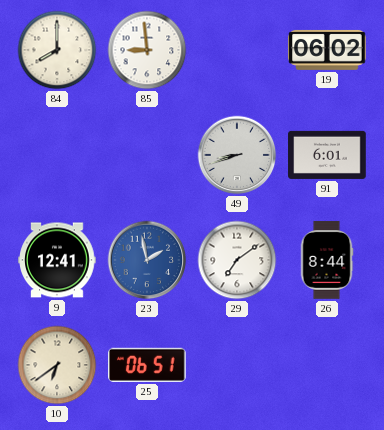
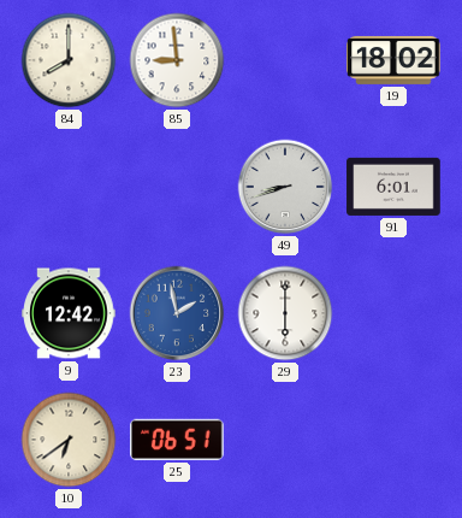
19: 06:02 -> 18:02
9: 12:41 -> 12:42
29: 7:09 -> 6:00
26: 8:44 -> none
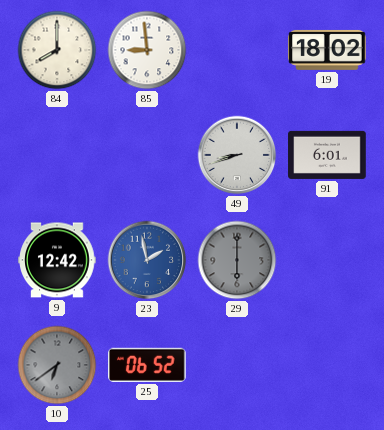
29 dial: white -> grey
10 dial: cream -> grey
25: 06:51 -> 06:52
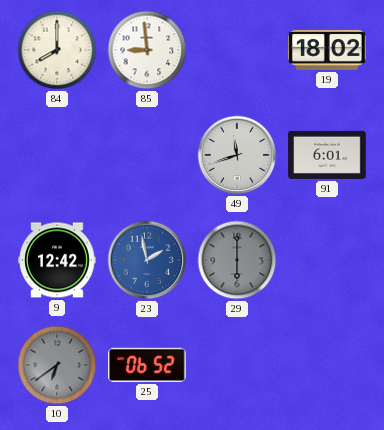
49: 8:42 -> 11:42
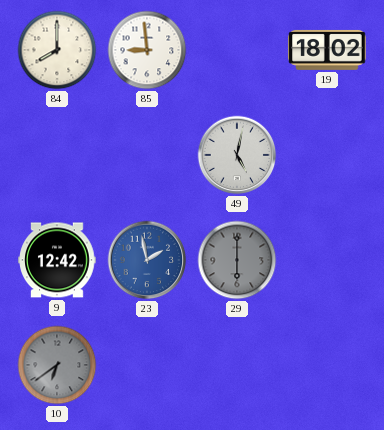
49: 11:42 -> 5:02
91: 6:01 -> none
25: 06:52 -> none
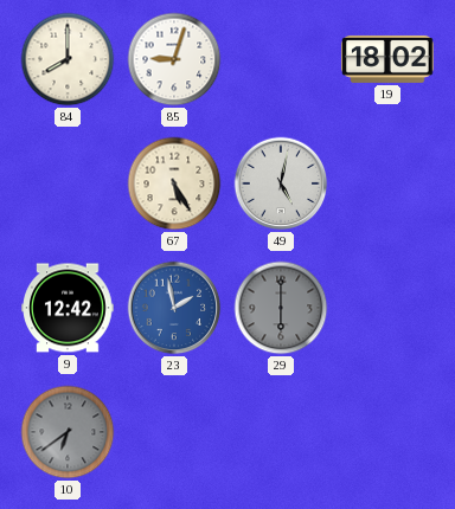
85: 8:59 -> 9:03
67: none -> 5:25
